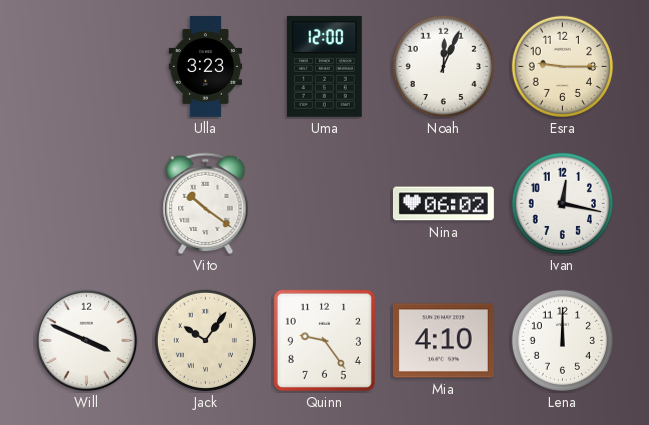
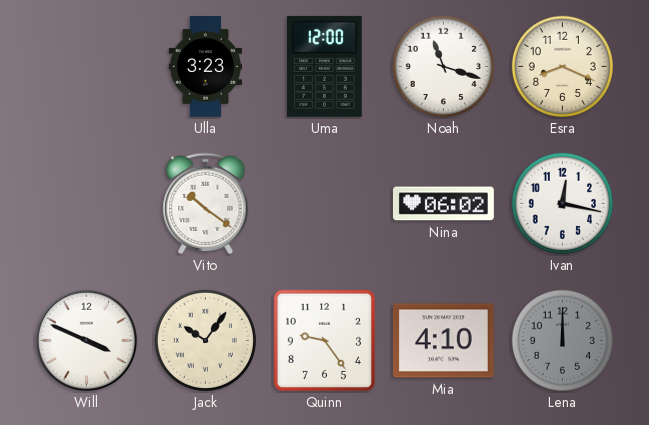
Noah: 12:04 -> 11:18
Esra: 9:15 -> 8:19
Lena dial: white -> grey
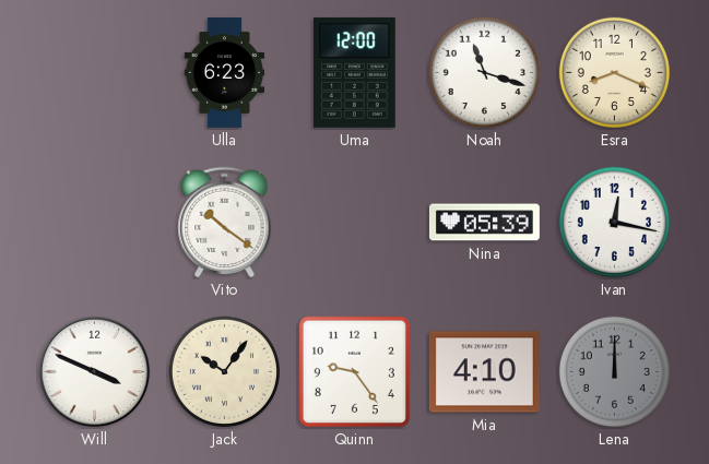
Ulla: 3:23 -> 6:23
Nina: 06:02 -> 05:39
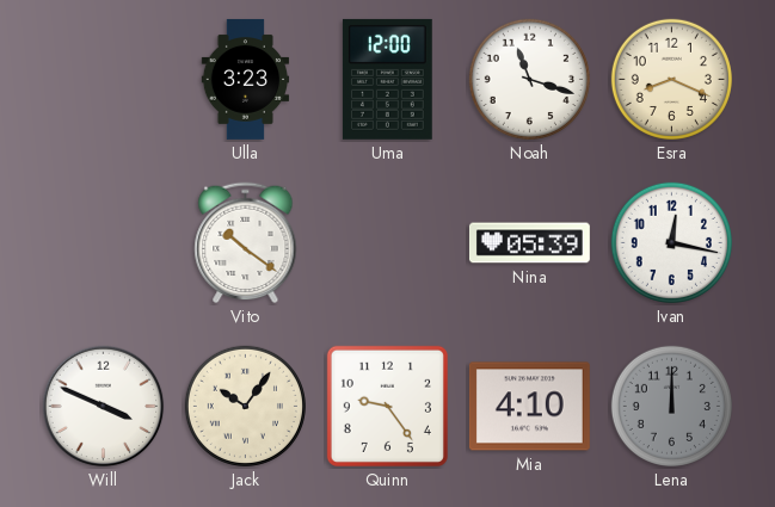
Ulla: 6:23 -> 3:23
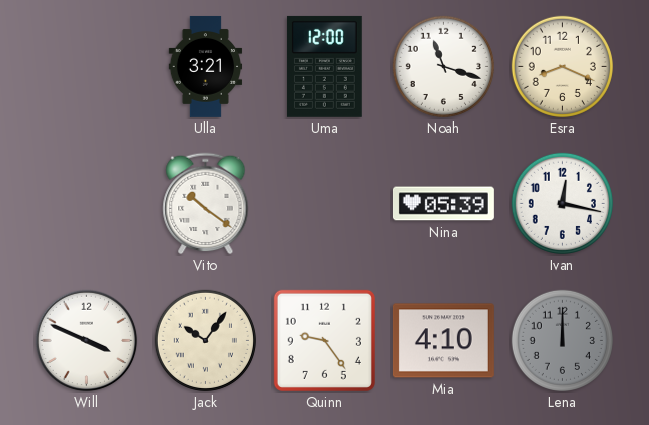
Ulla: 3:23 -> 3:21
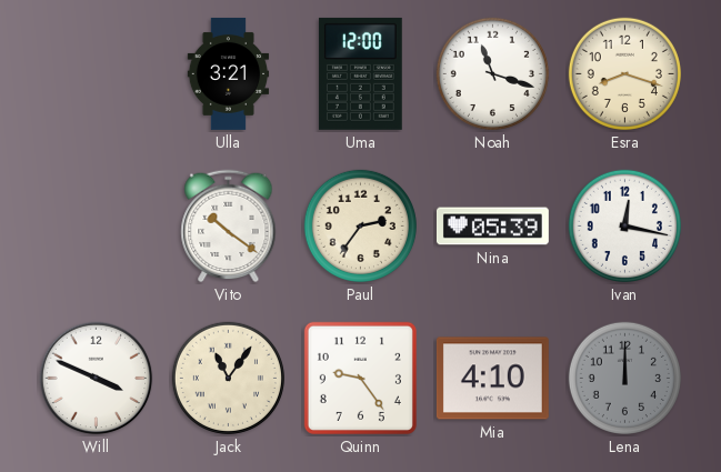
Esra: 8:19 -> 8:18
Paul: none -> 2:36
Jack: 10:06 -> 11:06
